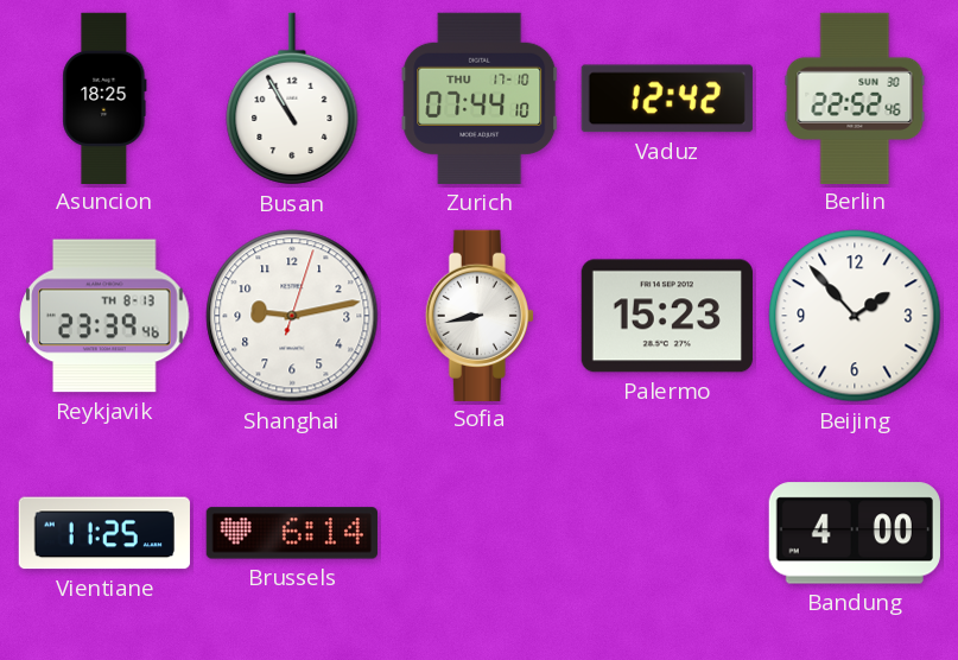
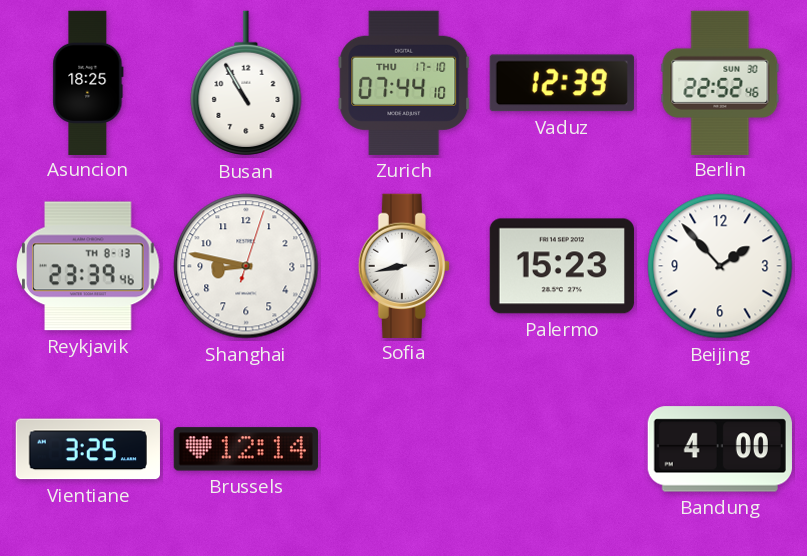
Vaduz: 12:42 -> 12:39
Shanghai: 9:13 -> 8:47
Vientiane: 11:25 -> 3:25
Brussels: 6:14 -> 12:14
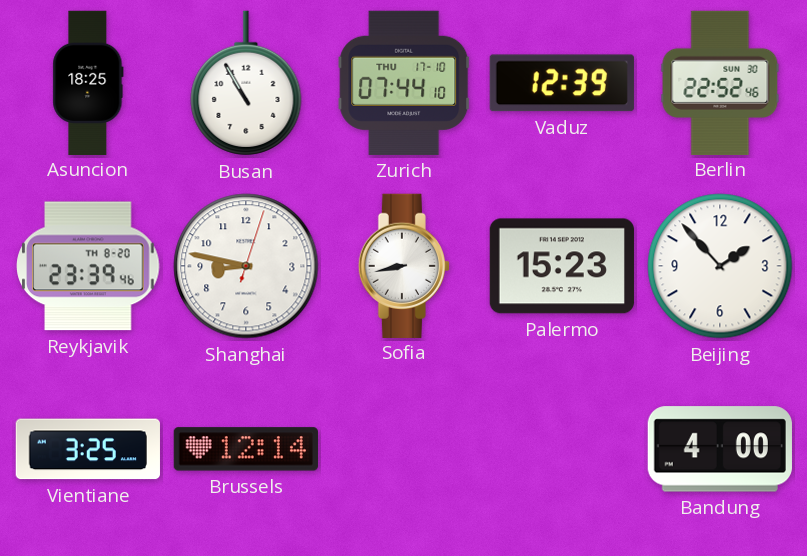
Reykjavik date: TH 8-13 -> TH 8-20
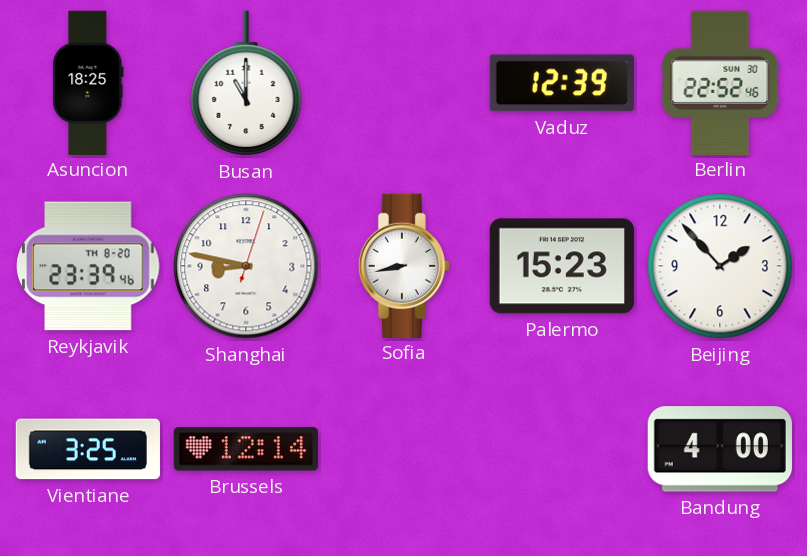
Busan: 10:55 -> 11:00
Zurich: 07:44 -> none
